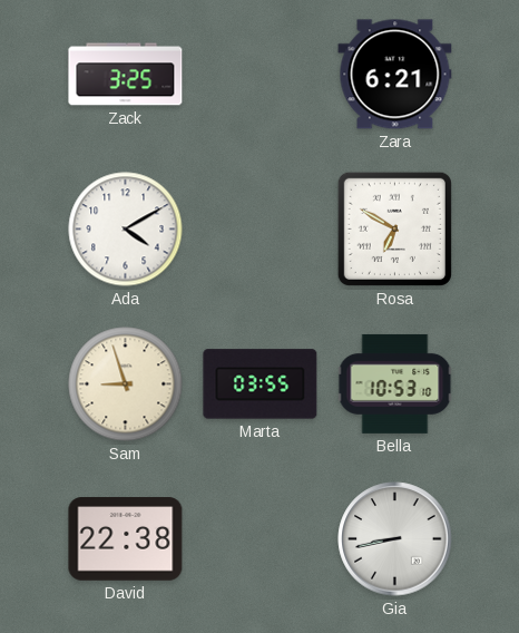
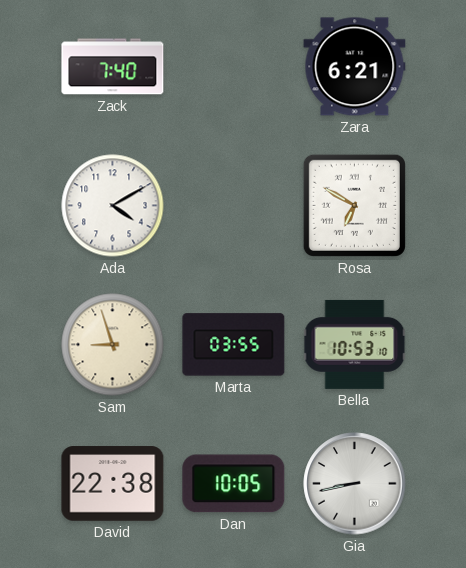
Zack: 3:25 -> 7:40
Dan: none -> 10:05
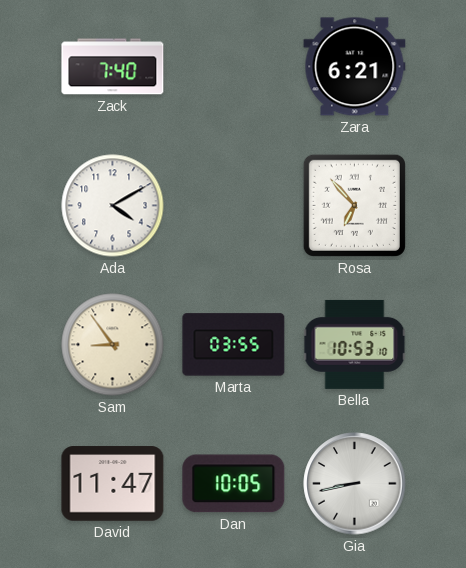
Rosa: 6:50 -> 6:53
Sam: 8:57 -> 8:54
David: 22:38 -> 11:47
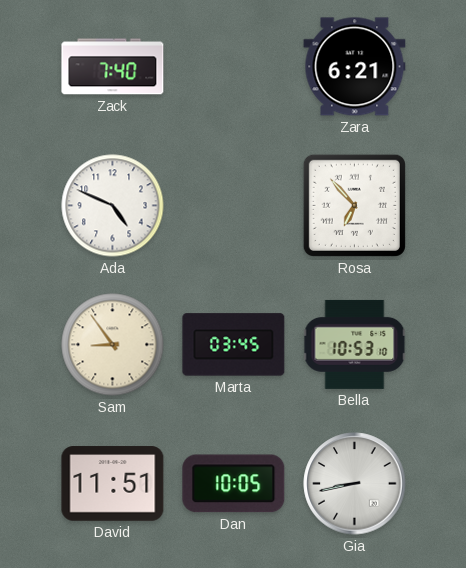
Ada: 4:10 -> 4:49
Marta: 03:55 -> 03:45
David: 11:47 -> 11:51
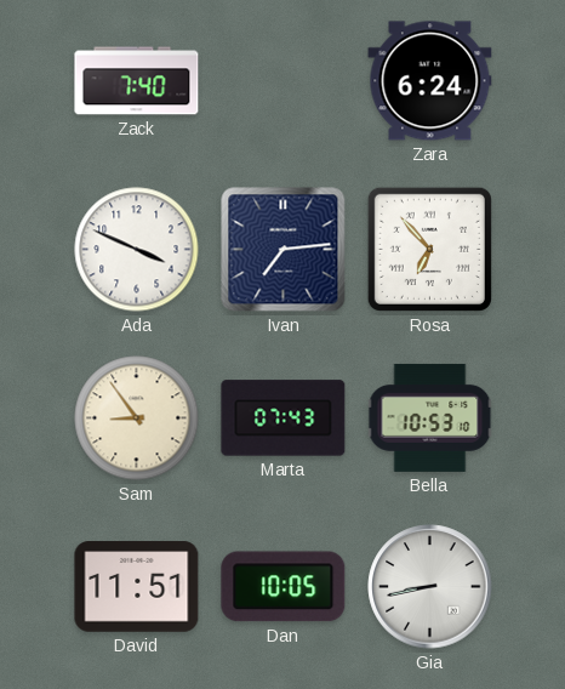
Zara: 6:21 -> 6:24
Ada: 4:49 -> 3:49
Ivan: none -> 7:14
Marta: 03:45 -> 07:43
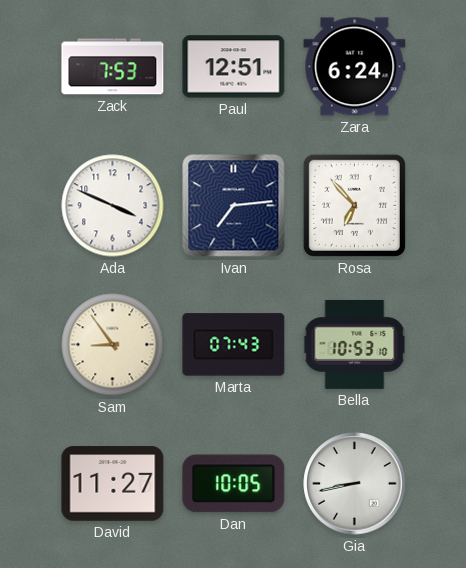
Zack: 7:40 -> 7:53
Paul: none -> 12:51
David: 11:51 -> 11:27
